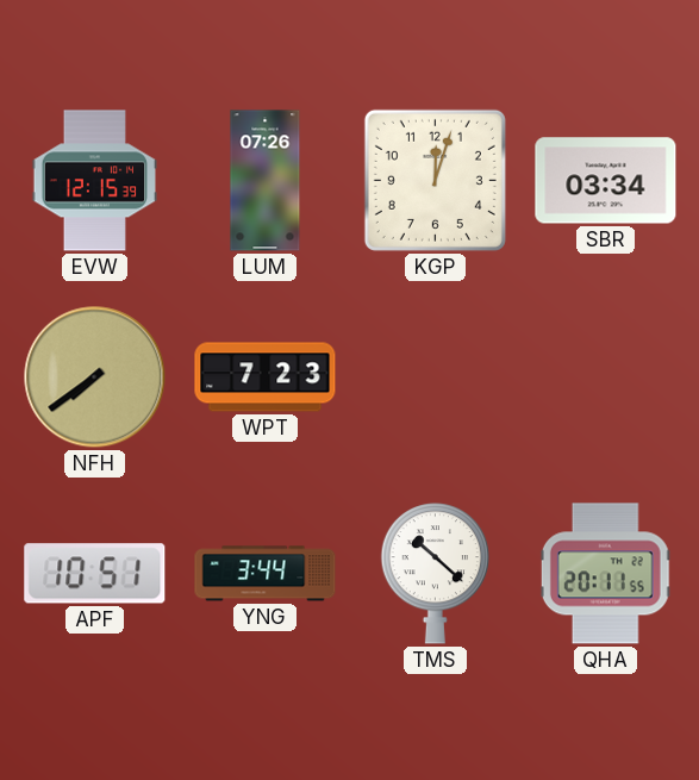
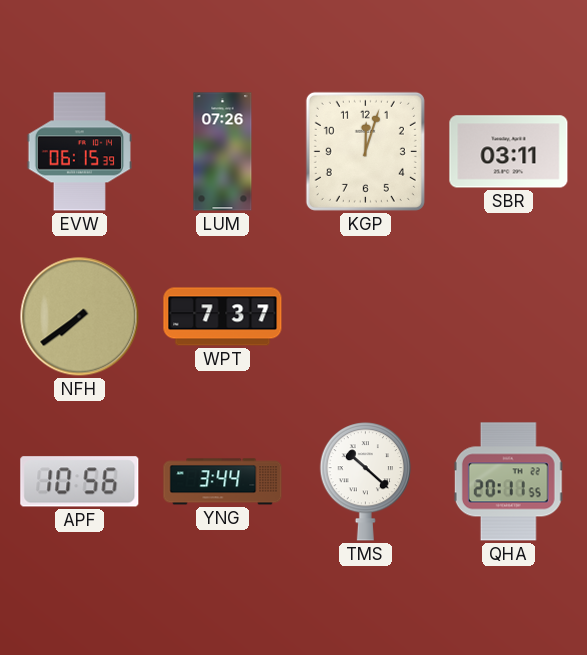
EVW: 12:15 -> 06:15
SBR: 03:34 -> 03:11
WPT: 7:23 -> 7:37
APF: 10:51 -> 10:56
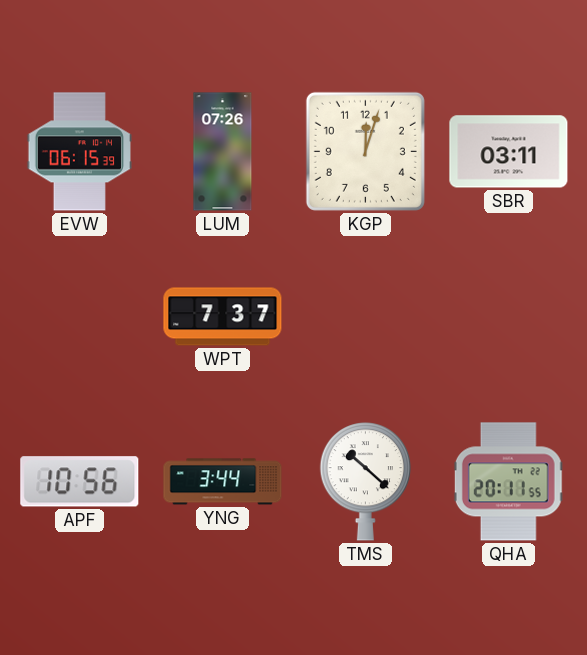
NFH: 7:39 -> none
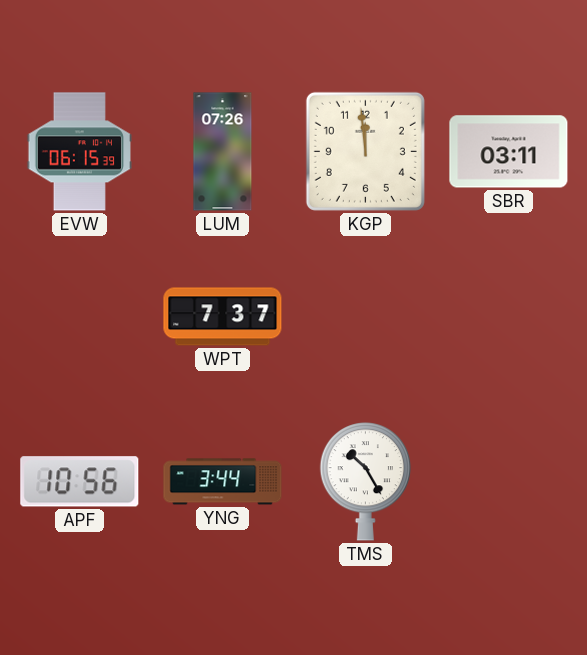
KGP: 12:03 -> 11:59
TMS: 10:22 -> 10:25
QHA: 20:11 -> none
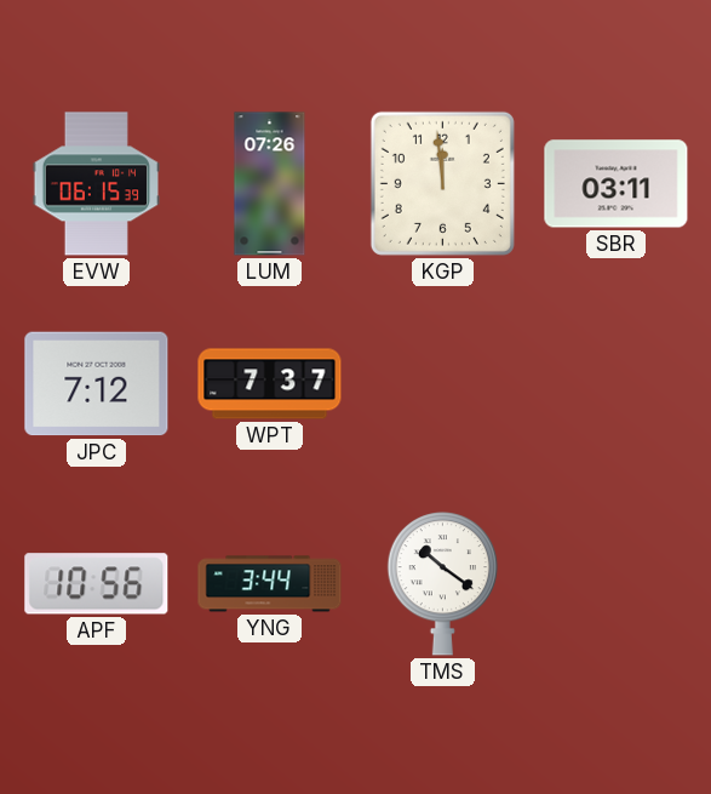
JPC: none -> 7:12
TMS: 10:25 -> 10:21
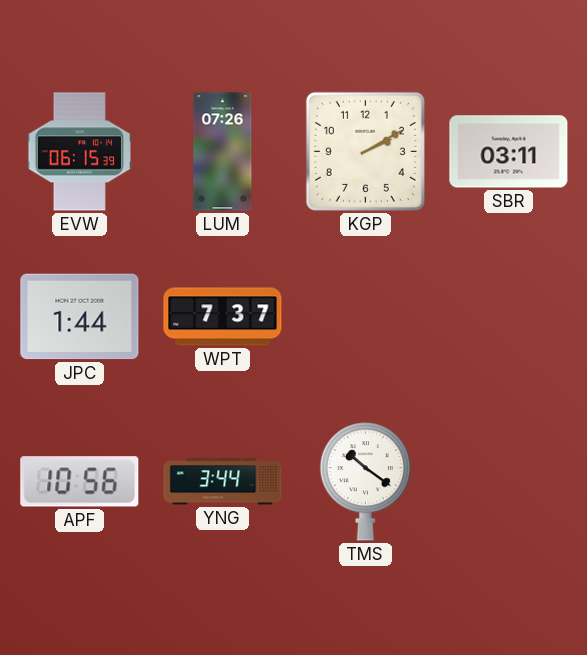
KGP: 11:59 -> 2:10
JPC: 7:12 -> 1:44
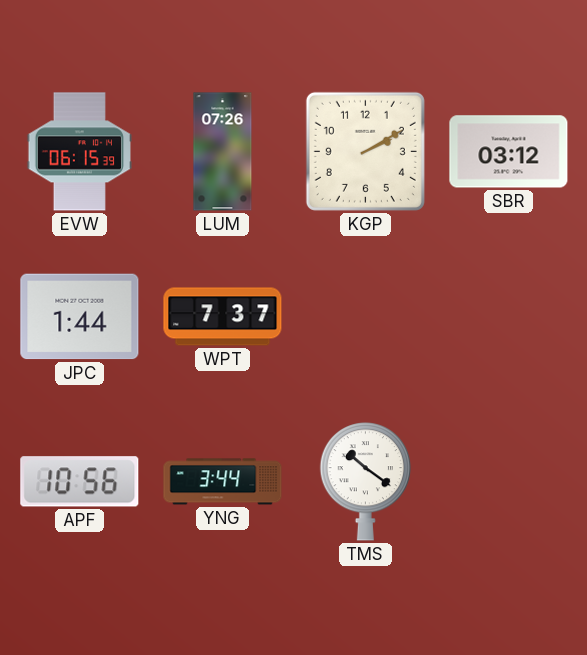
SBR: 03:11 -> 03:12
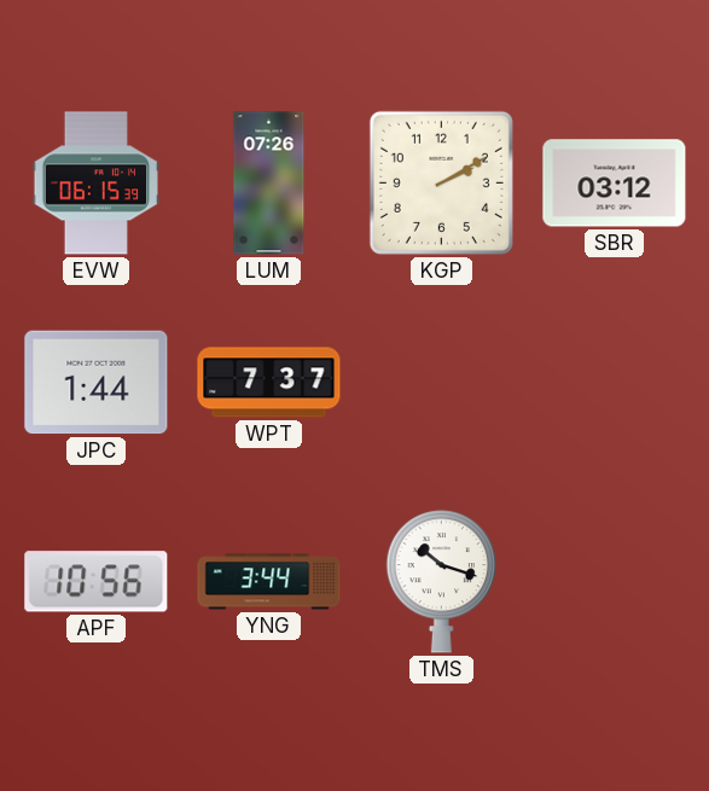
TMS: 10:21 -> 10:18
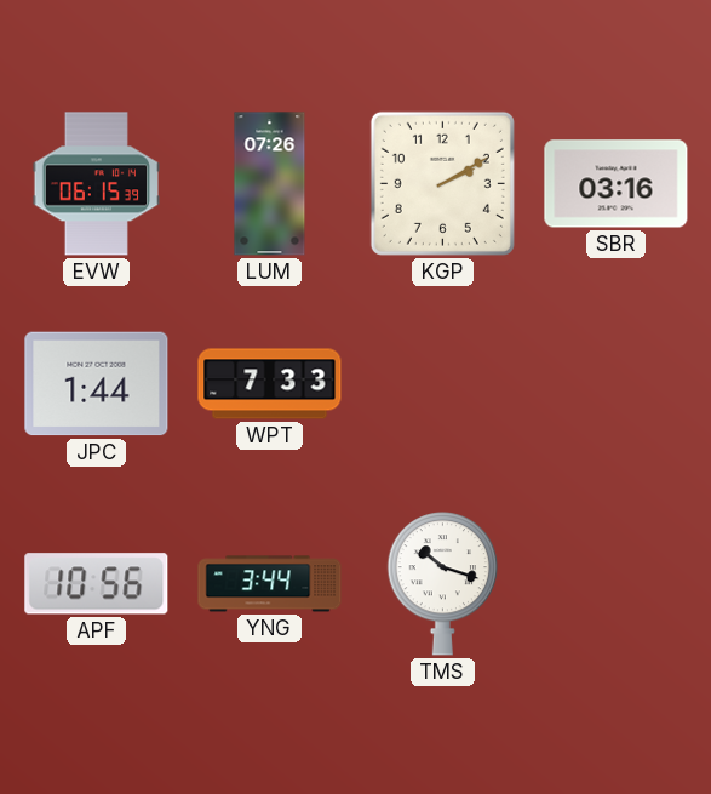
SBR: 03:12 -> 03:16
WPT: 7:37 -> 7:33
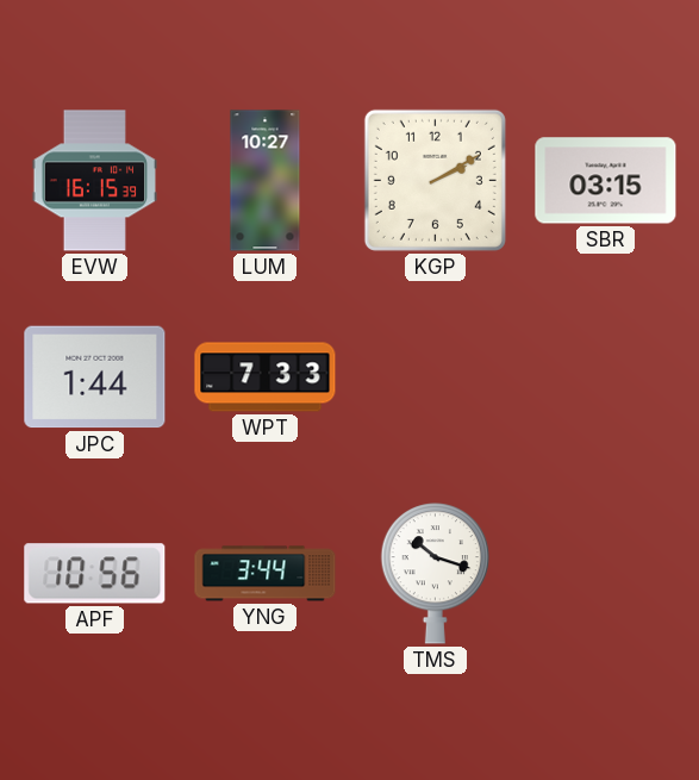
EVW: 06:15 -> 16:15
LUM: 07:26 -> 10:27
SBR: 03:16 -> 03:15
